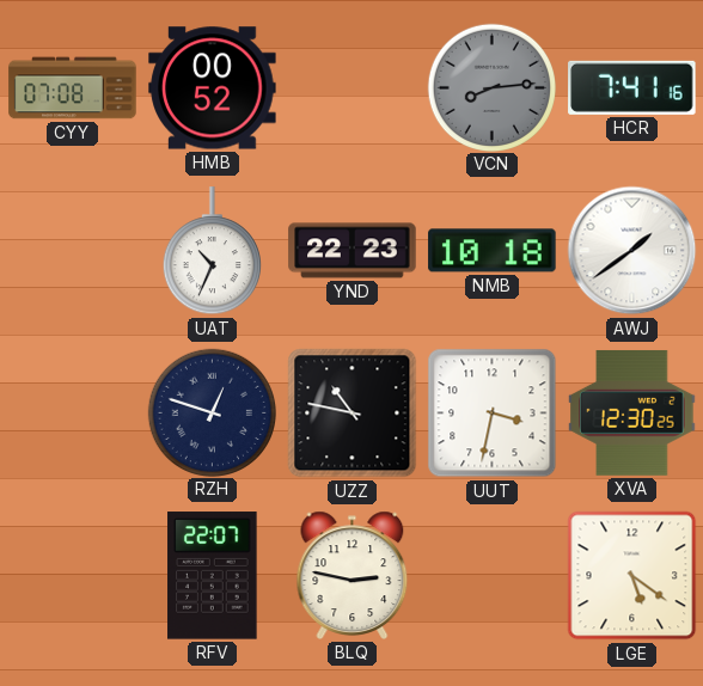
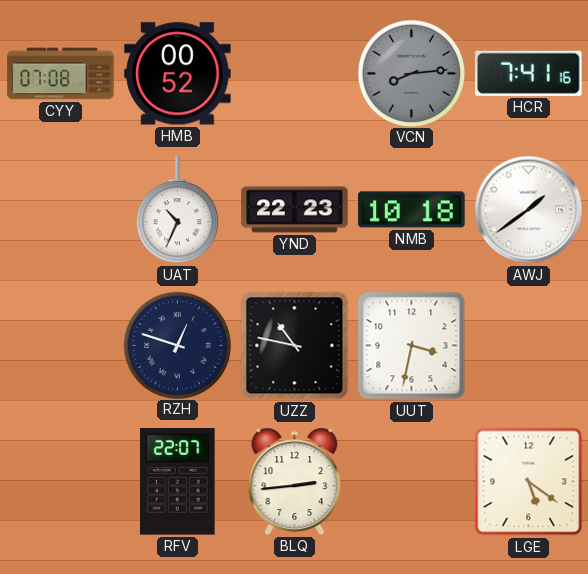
XVA: 12:30 -> none
BLQ: 2:47 -> 2:44
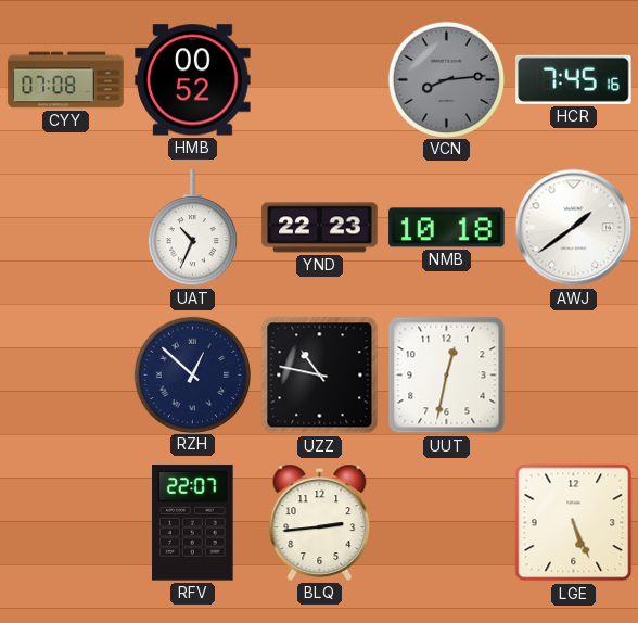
HCR: 7:41 -> 7:45
RZH: 12:48 -> 12:52
UUT: 3:32 -> 12:32
LGE: 5:21 -> 5:26
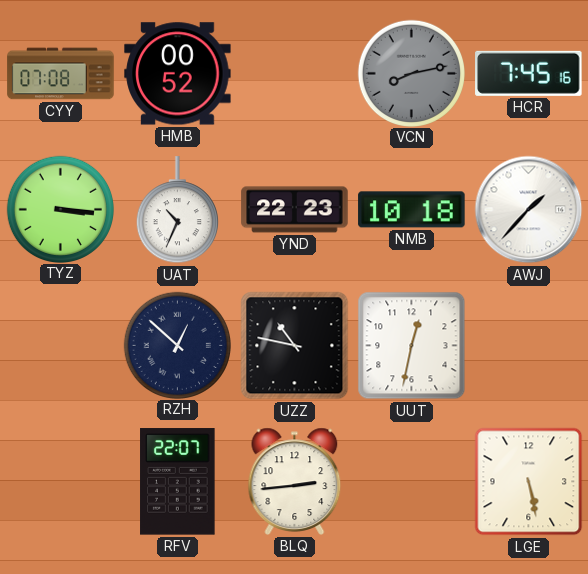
VCN: 8:14 -> 8:13
TYZ: none -> 3:16
AWJ: 1:39 -> 1:37
LGE: 5:26 -> 5:28
